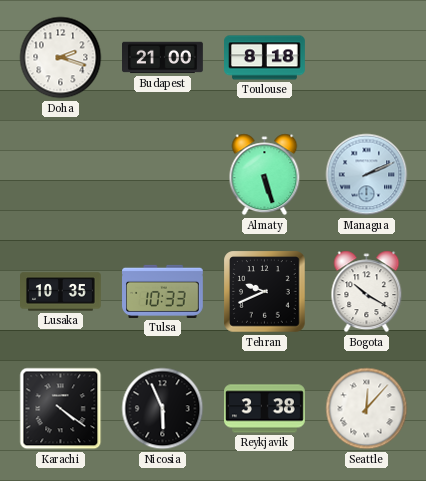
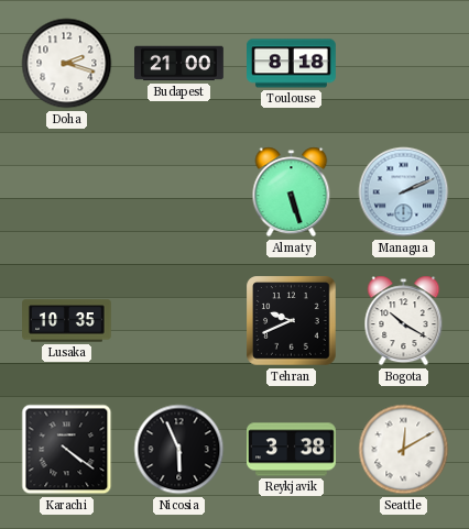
Tulsa: 10:33 -> none
Seattle: 12:07 -> 12:10
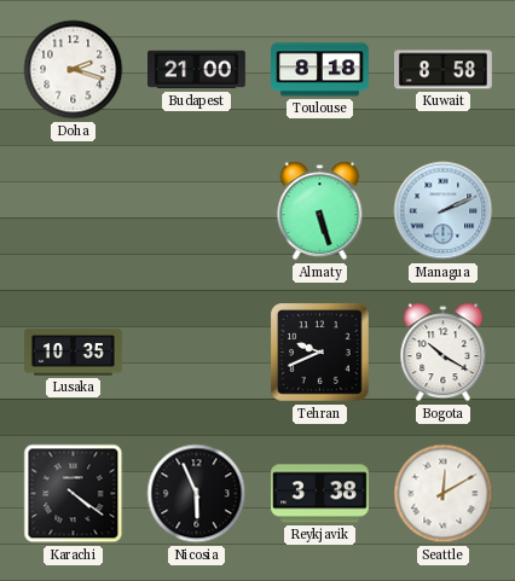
Kuwait: none -> 8:58
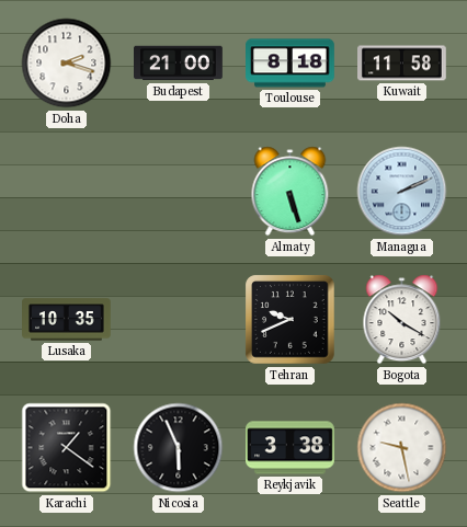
Kuwait: 8:58 -> 11:58
Karachi: 4:21 -> 1:21
Seattle: 12:10 -> 9:28
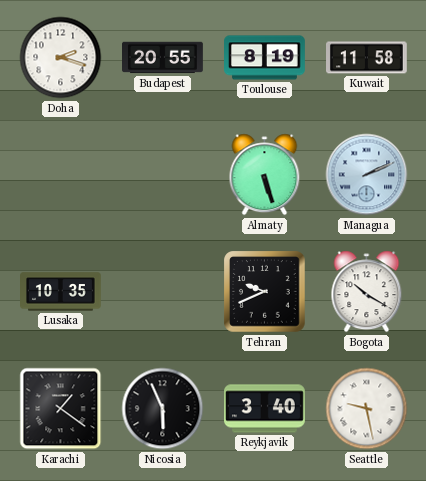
Budapest: 21:00 -> 20:55
Toulouse: 8:18 -> 8:19
Reykjavik: 3:38 -> 3:40
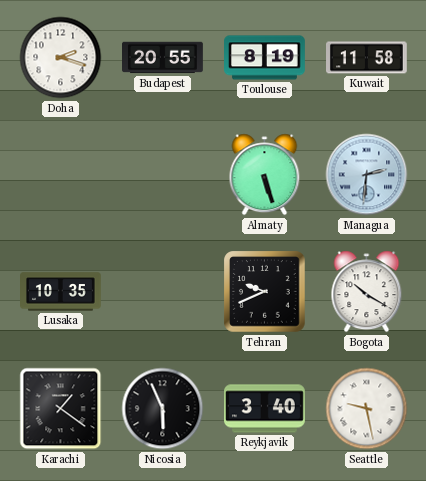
Managua: 2:11 -> 2:31
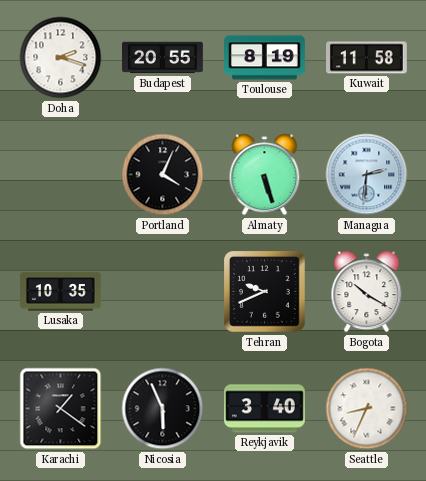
Portland: none -> 4:04
Seattle: 9:28 -> 8:34
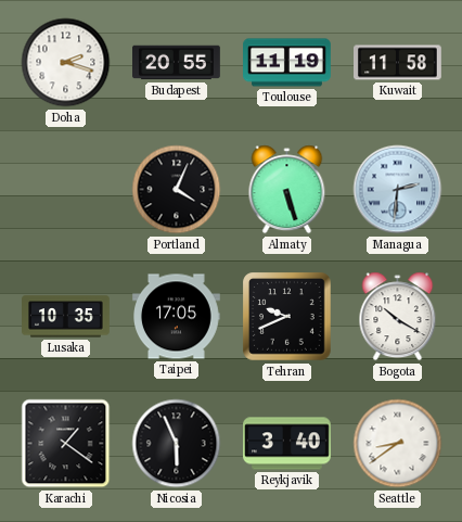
Toulouse: 8:19 -> 11:19
Taipei: none -> 17:05
Seattle: 8:34 -> 8:39
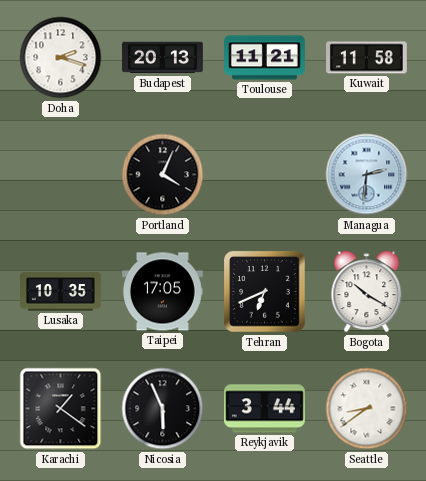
Budapest: 20:55 -> 20:13
Toulouse: 11:19 -> 11:21
Almaty: 5:27 -> none
Tehran: 9:41 -> 6:41
Reykjavik: 3:40 -> 3:44
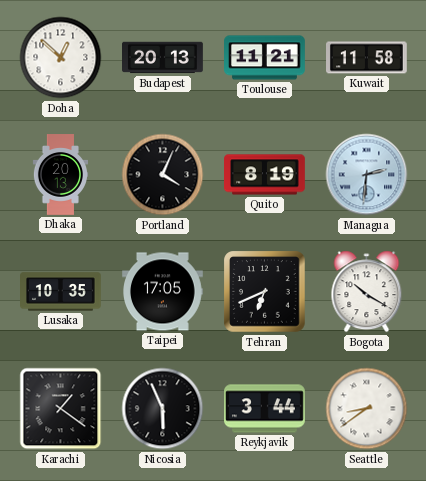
Doha: 2:18 -> 12:52
Dhaka: none -> 20:13
Quito: none -> 8:19
